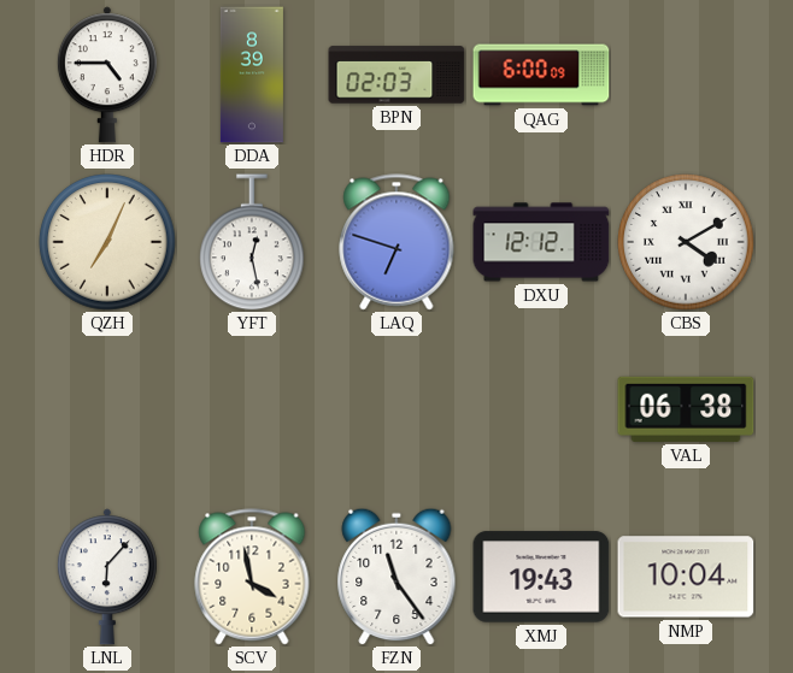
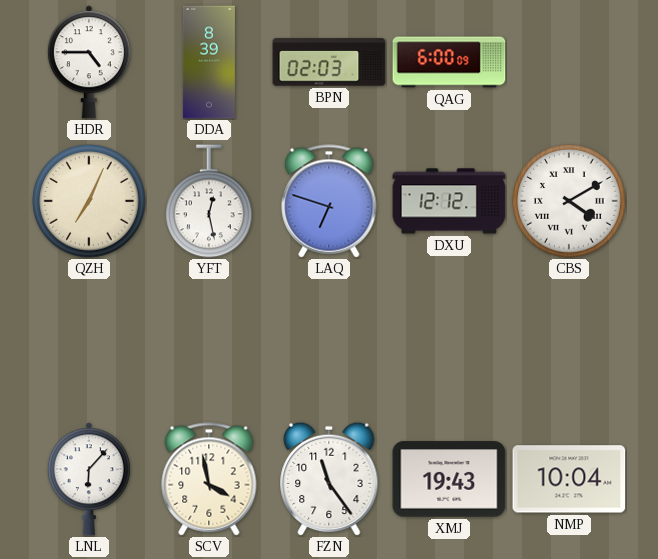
VAL: 06:38 -> none
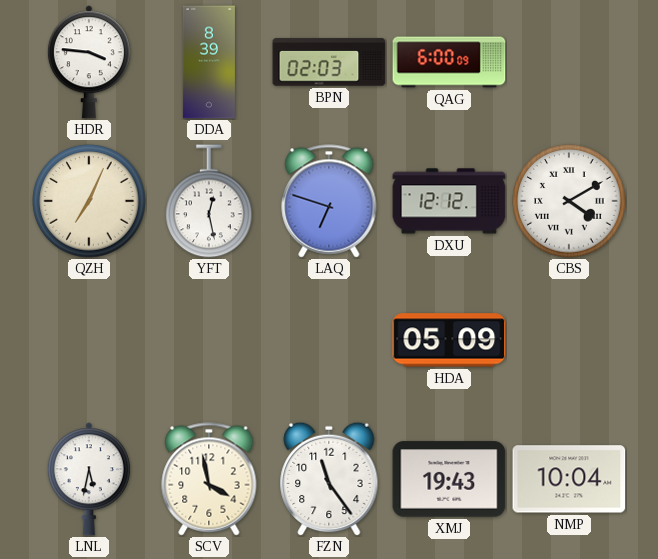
HDR: 4:45 -> 3:46
HDA: none -> 05:09
LNL: 6:07 -> 5:32
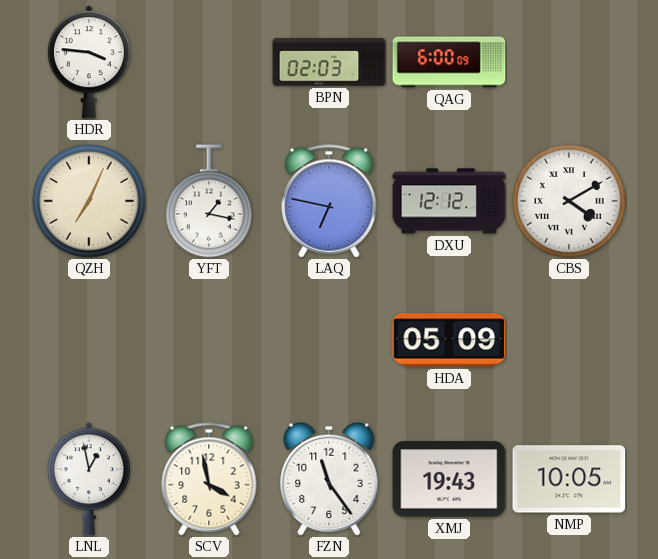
DDA: 8:39 -> none
YFT: 12:28 -> 1:17
LAQ: 6:48 -> 6:47
LNL: 5:32 -> 12:58
NMP: 10:04 -> 10:05
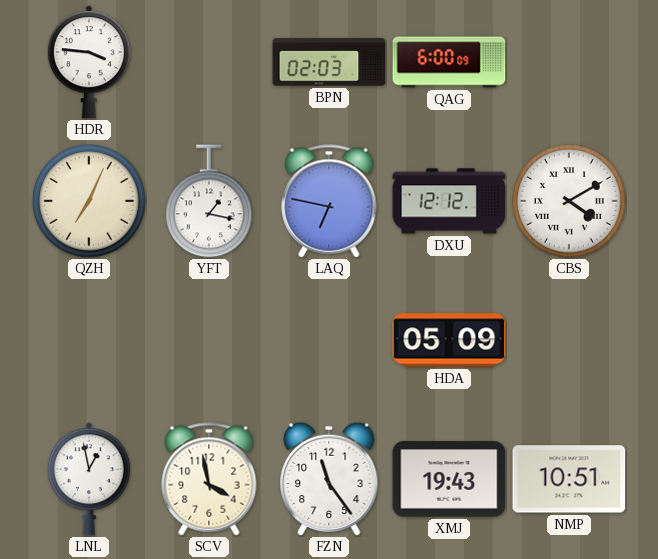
NMP: 10:05 -> 10:51
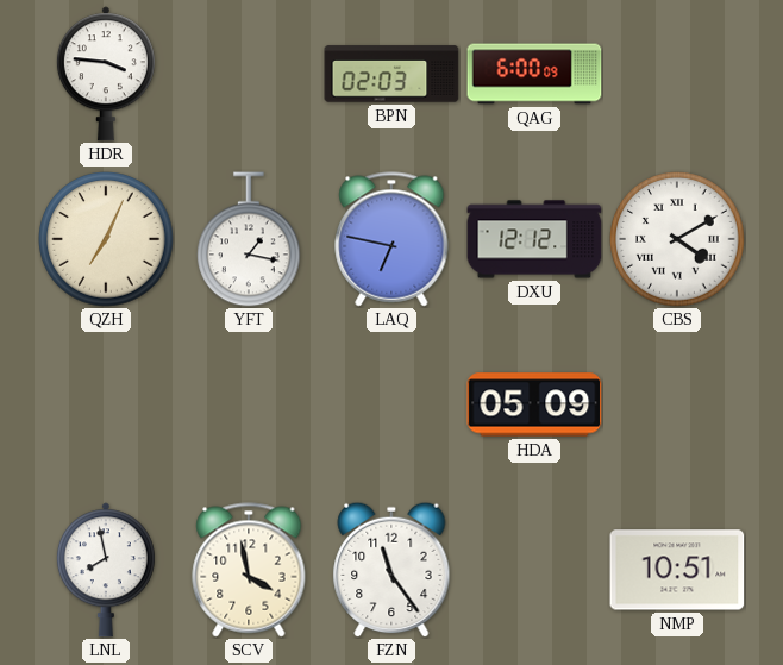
LNL: 12:58 -> 7:58
XMJ: 19:43 -> none
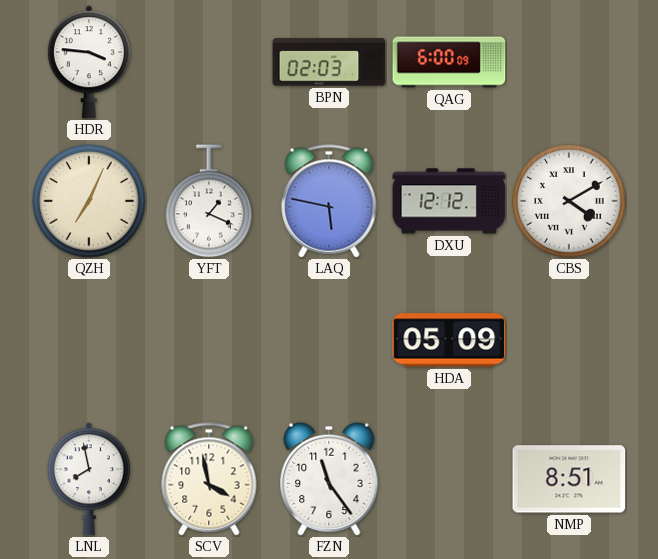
YFT: 1:17 -> 1:19
LAQ: 6:47 -> 5:47
NMP: 10:51 -> 8:51
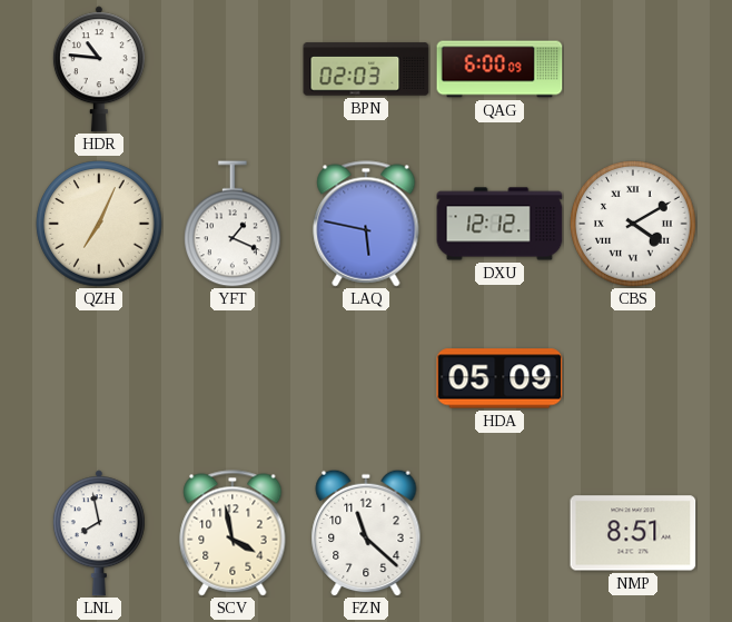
HDR: 3:46 -> 10:46
FZN: 11:24 -> 11:22
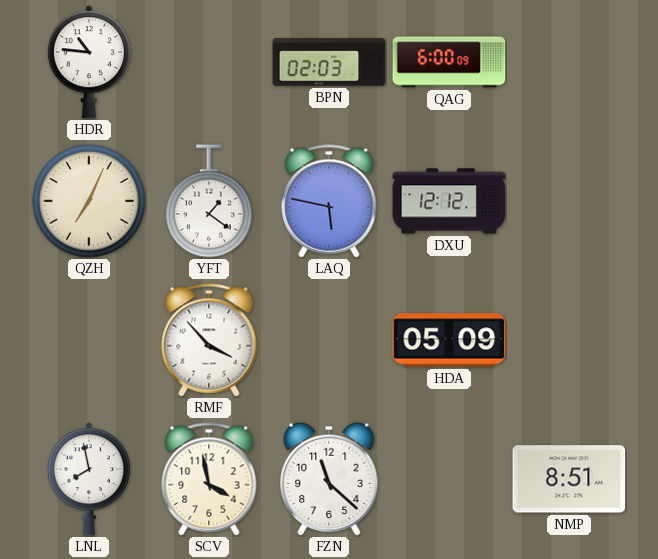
YFT: 1:19 -> 1:21
CBS: 4:10 -> none
RMF: none -> 3:53
